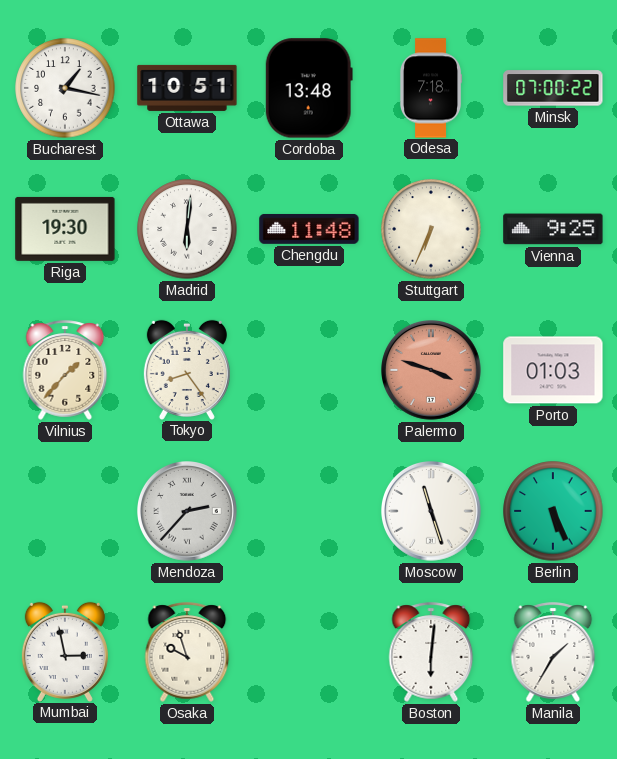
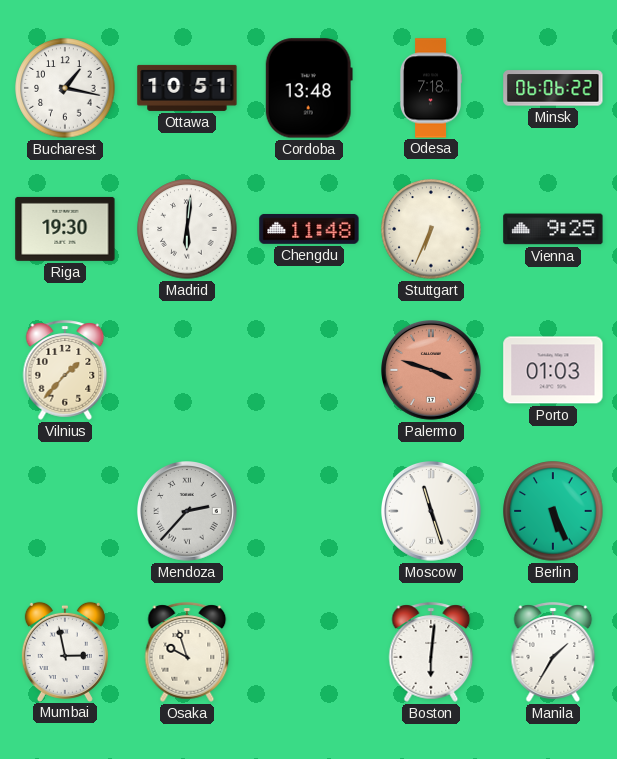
Minsk: 07:00 -> 06:06
Tokyo: 8:24 -> none
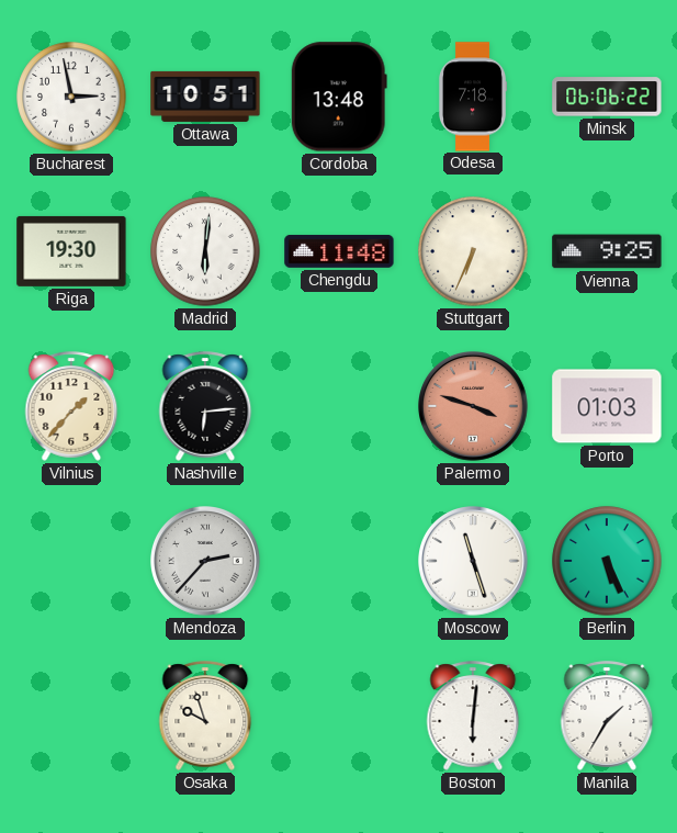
Bucharest: 1:17 -> 2:58
Nashville: none -> 6:14
Mumbai: 2:58 -> none
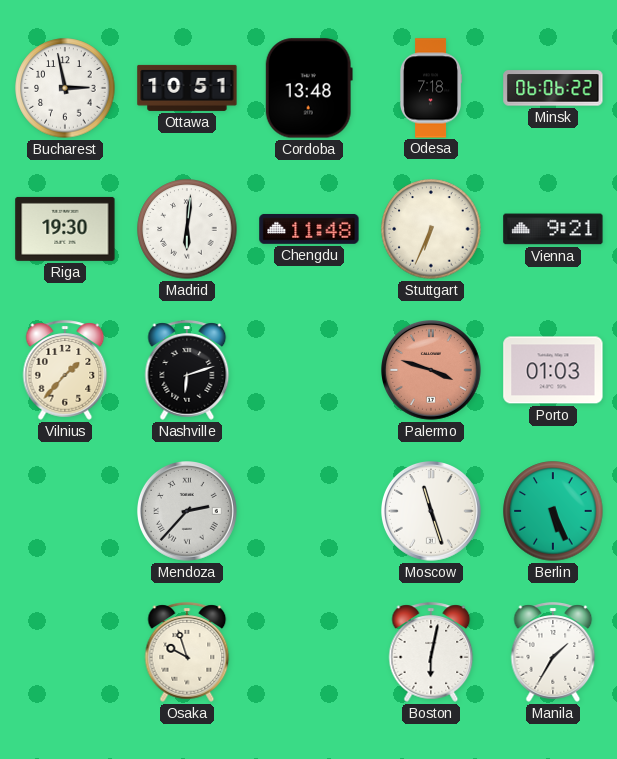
Vienna: 9:25 -> 9:21
Nashville: 6:14 -> 6:12
Boston: 6:01 -> 6:02
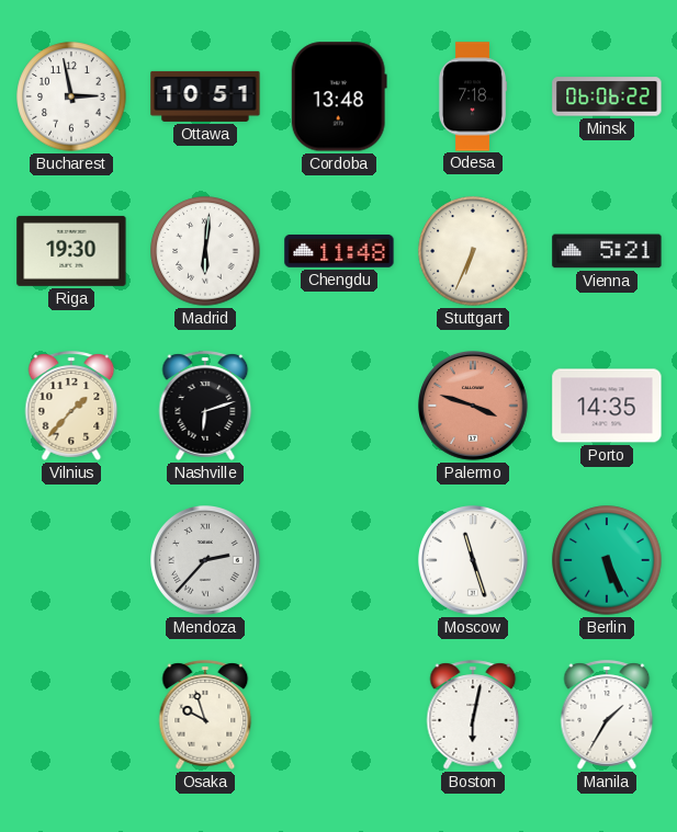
Vienna: 9:21 -> 5:21
Porto: 01:03 -> 14:35
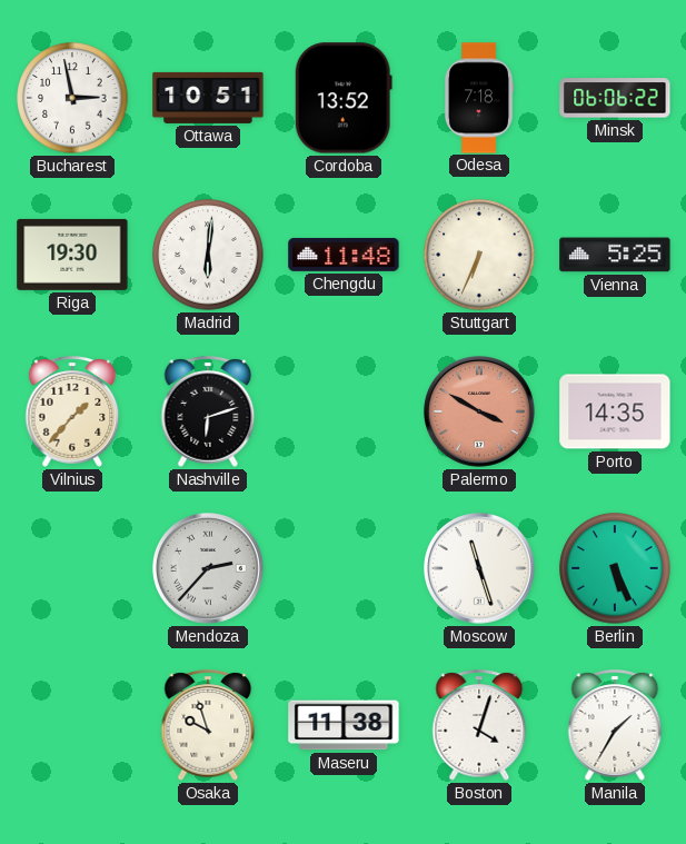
Cordoba: 13:48 -> 13:52
Vienna: 5:21 -> 5:25
Palermo: 3:48 -> 3:50
Maseru: none -> 11:38
Boston: 6:02 -> 4:03
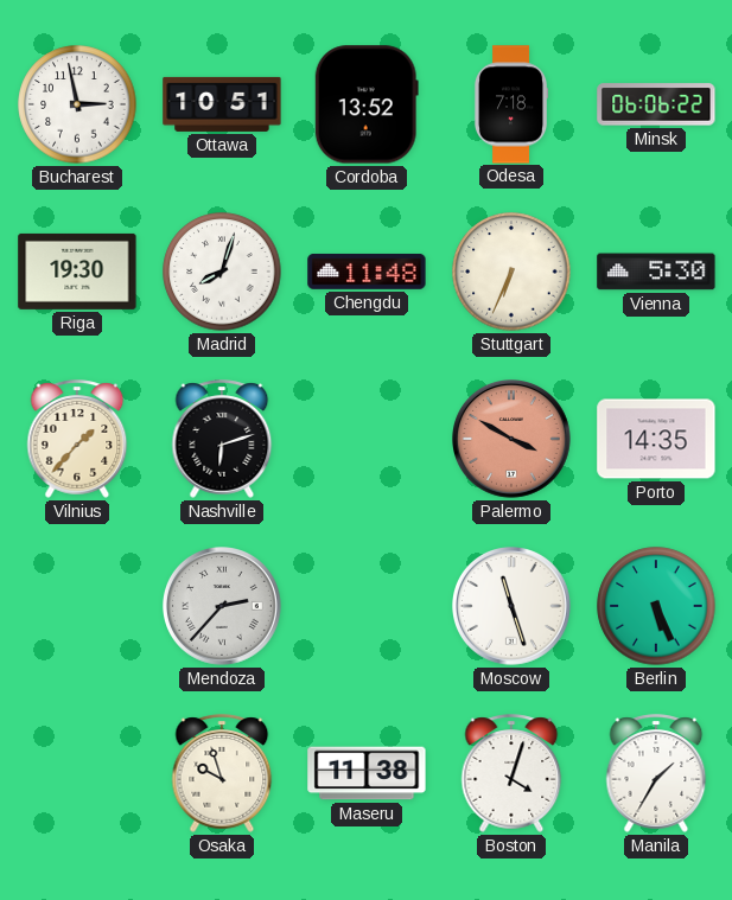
Madrid: 6:01 -> 8:03
Vienna: 5:25 -> 5:30
